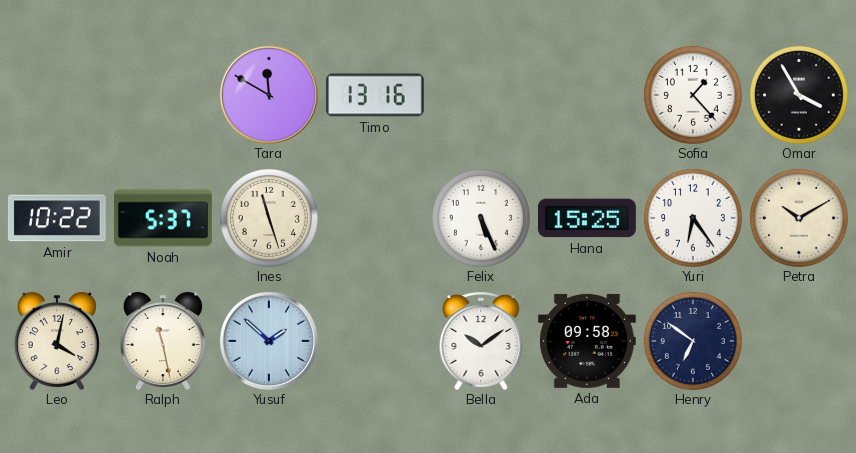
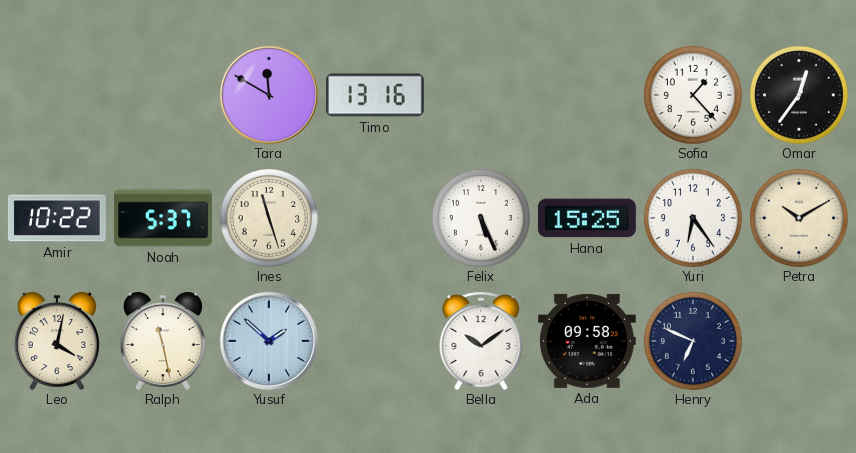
Omar: 3:55 -> 12:36
Henry: 6:51 -> 6:49
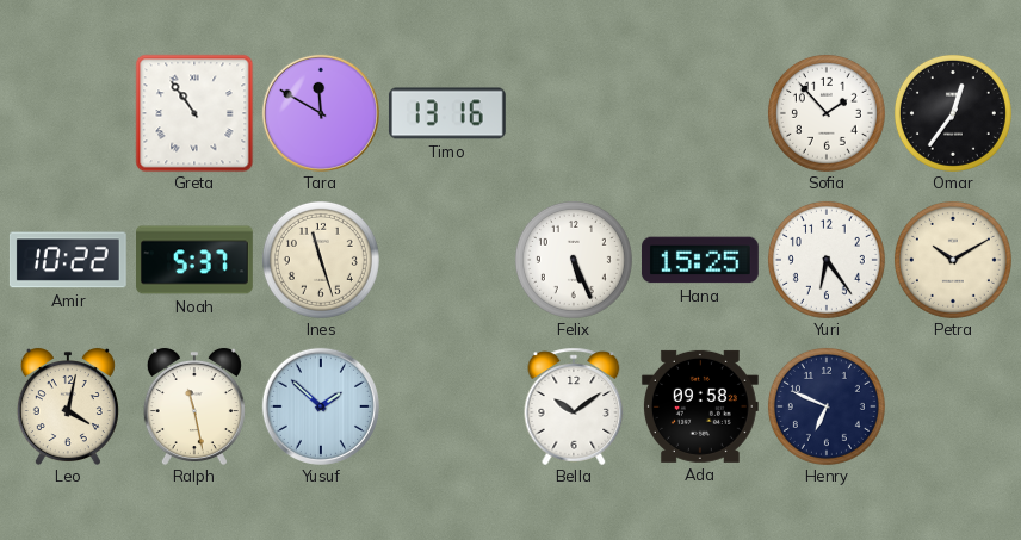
Greta: none -> 10:54
Sofia: 1:23 -> 1:53
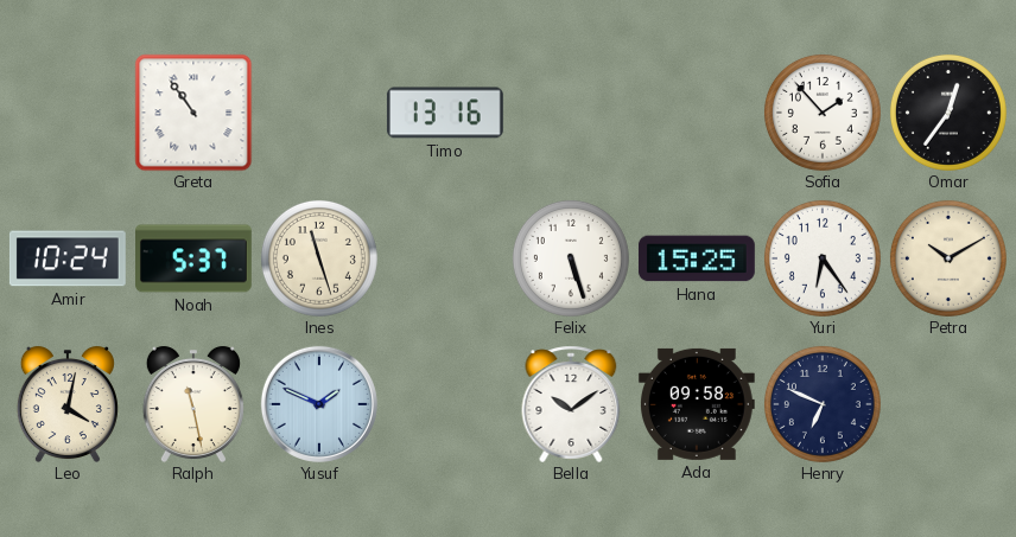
Tara: 11:50 -> none
Amir: 10:22 -> 10:24
Felix: 5:26 -> 5:27
Yusuf: 1:52 -> 1:49
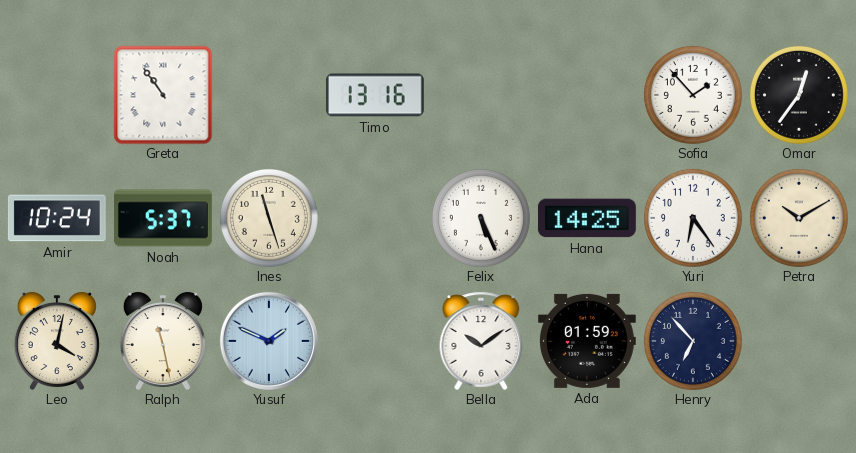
Felix: 5:27 -> 5:26
Hana: 15:25 -> 14:25
Ada: 09:58 -> 01:59
Henry: 6:49 -> 6:53
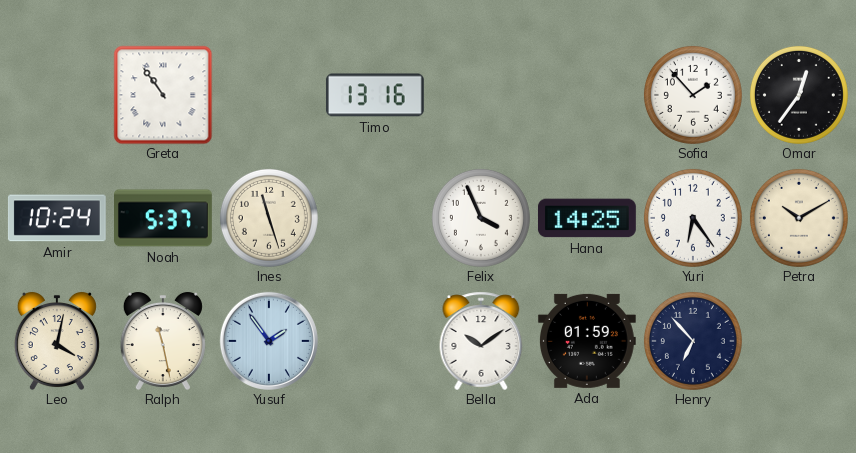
Felix: 5:26 -> 3:56
Yusuf: 1:49 -> 1:54
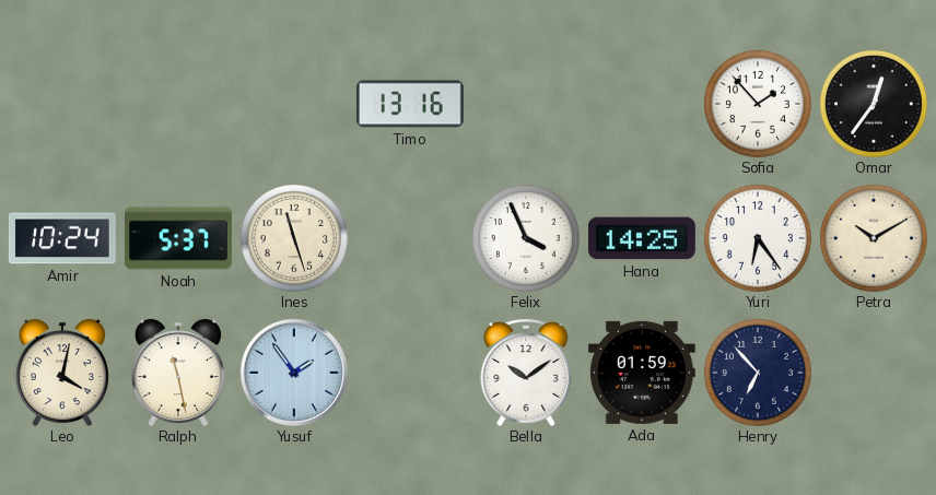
Greta: 10:54 -> none
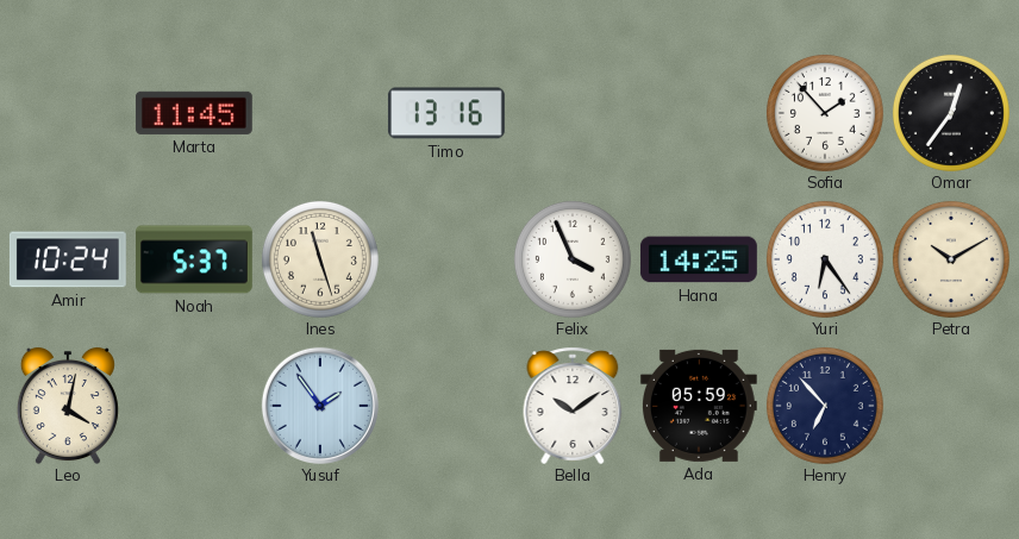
Marta: none -> 11:45
Ralph: 11:28 -> none
Ada: 01:59 -> 05:59
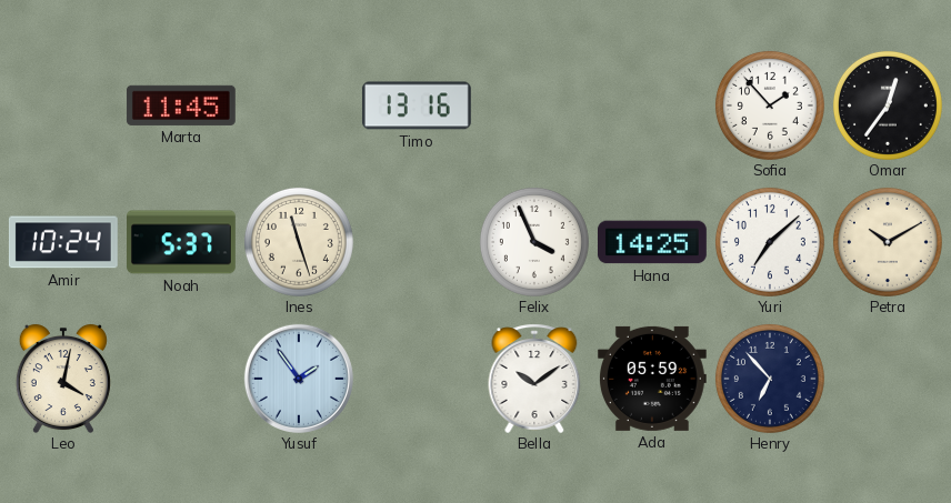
Yuri: 6:24 -> 7:08
